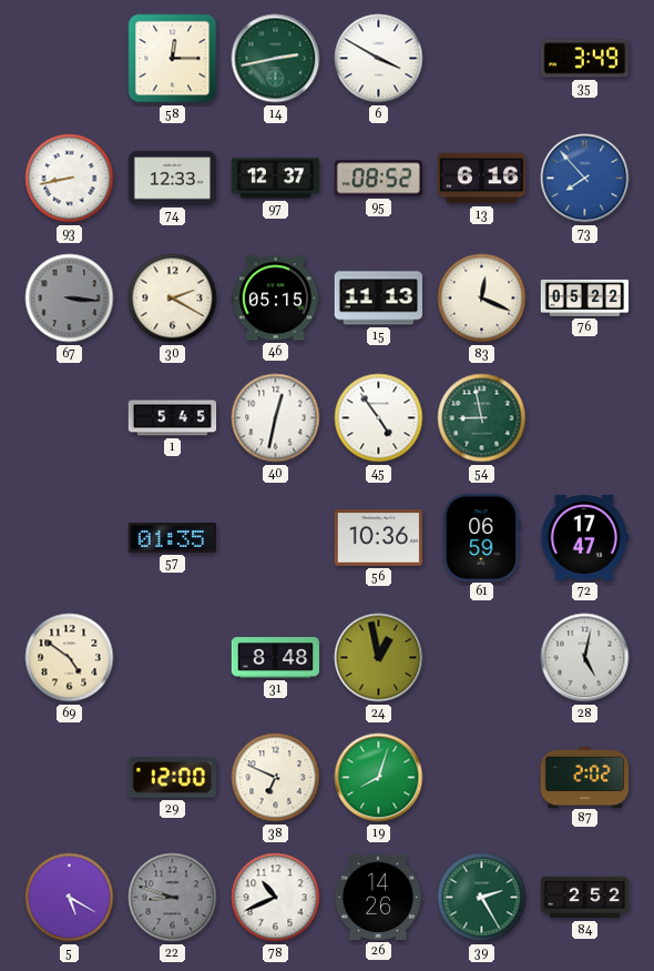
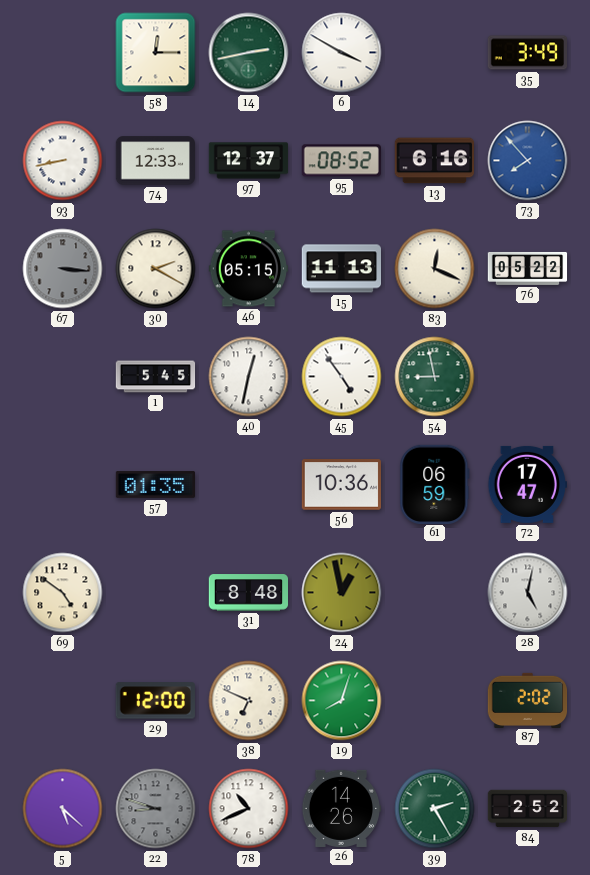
5: 5:20 -> 5:22
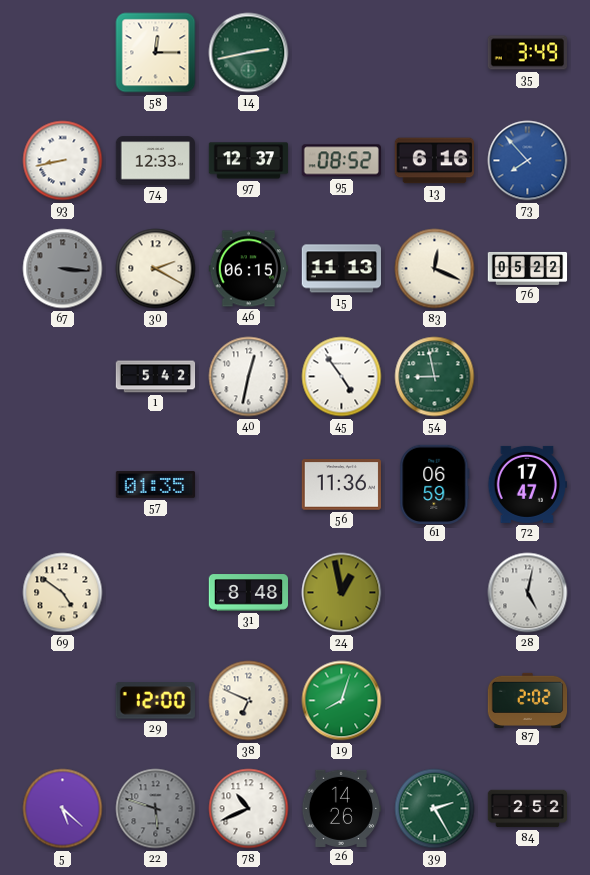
6: 3:50 -> none
46: 05:15 -> 06:15
1: 5:45 -> 5:42
56: 10:36 -> 11:36
22: 8:48 -> 5:48
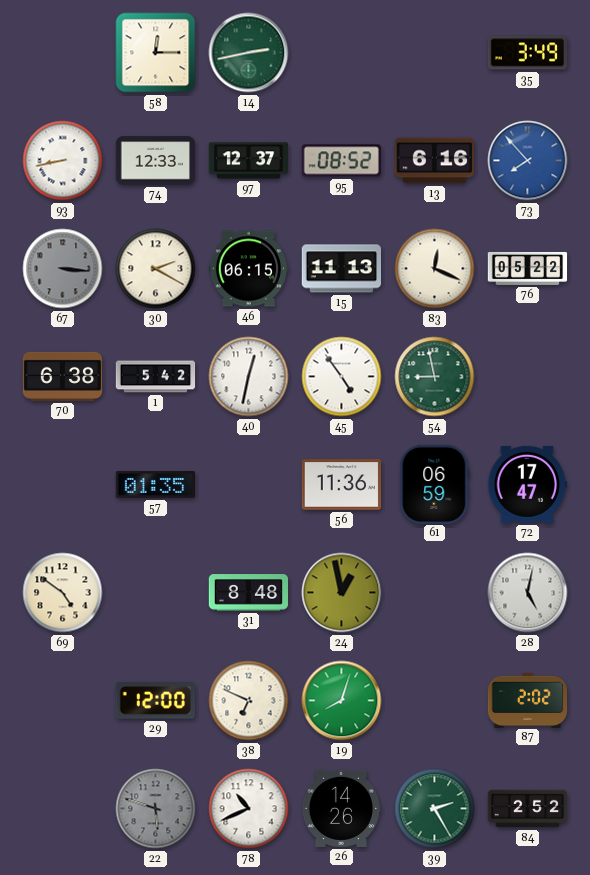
70: none -> 6:38
5: 5:22 -> none
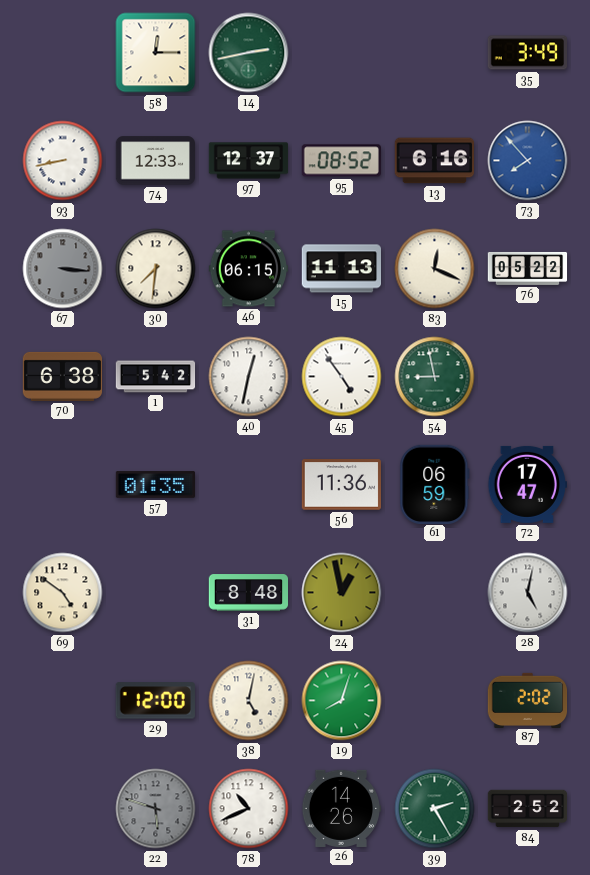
30: 2:20 -> 7:31
38: 6:49 -> 5:02
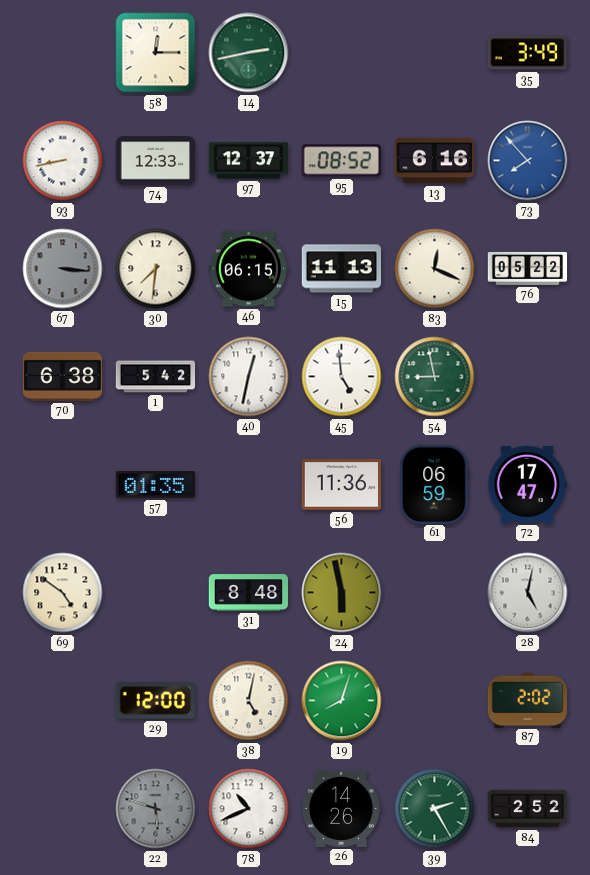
45: 4:54 -> 4:59
24: 12:58 -> 5:58
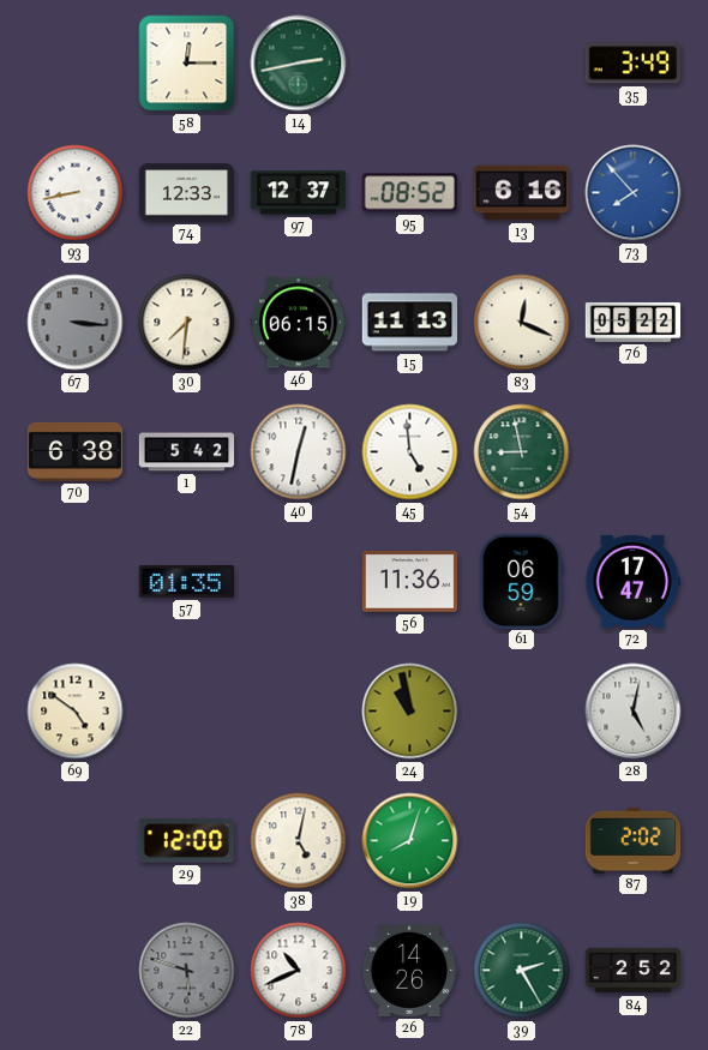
31: 8:48 -> none
24: 5:58 -> 10:58
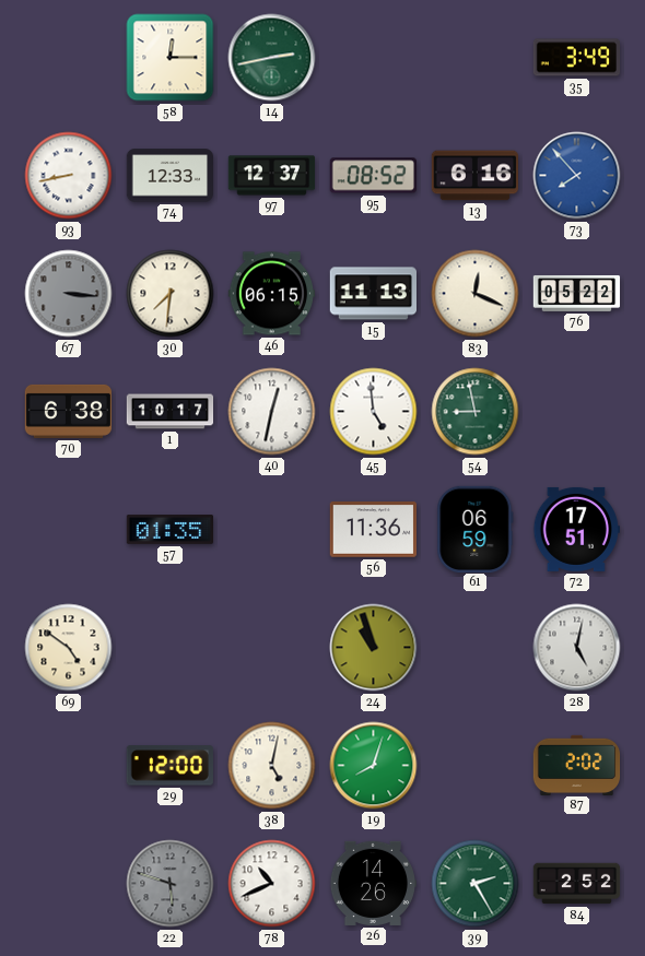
1: 5:42 -> 10:17
72: 17:47 -> 17:51
24: 10:58 -> 10:57
